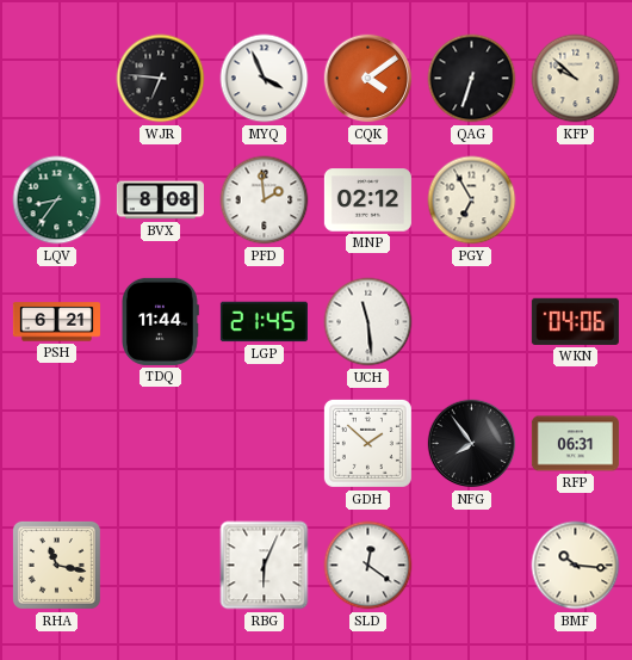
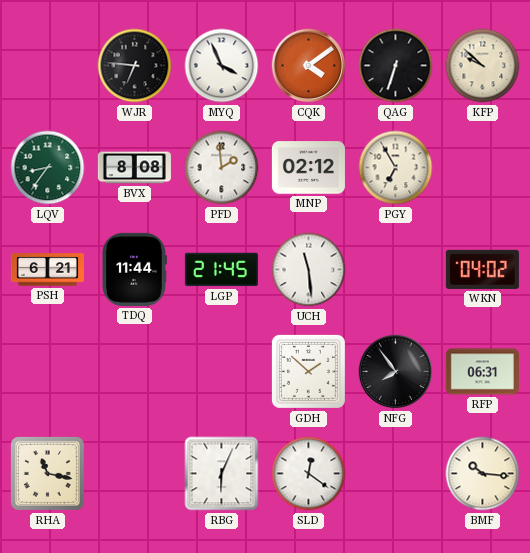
WKN: 04:06 -> 04:02
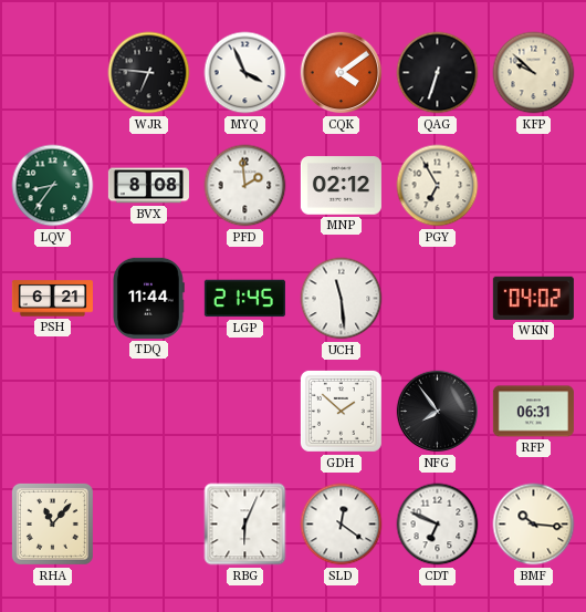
RHA: 11:17 -> 11:07
CDT: none -> 6:49
